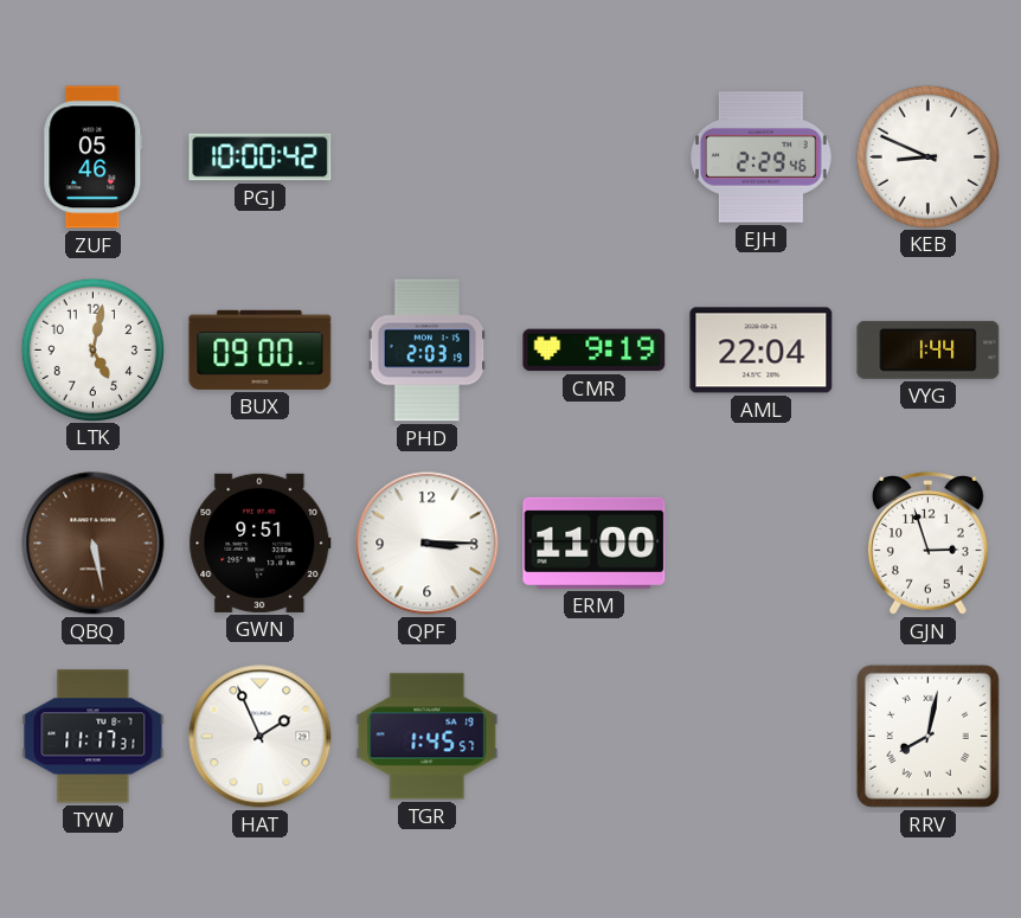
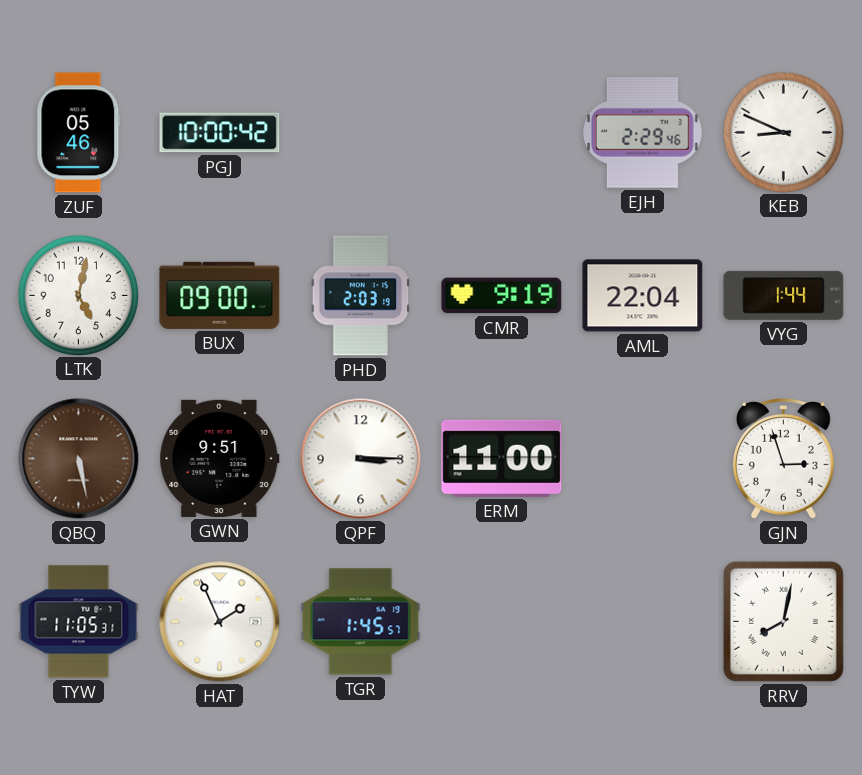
TYW: 11:17 -> 11:05
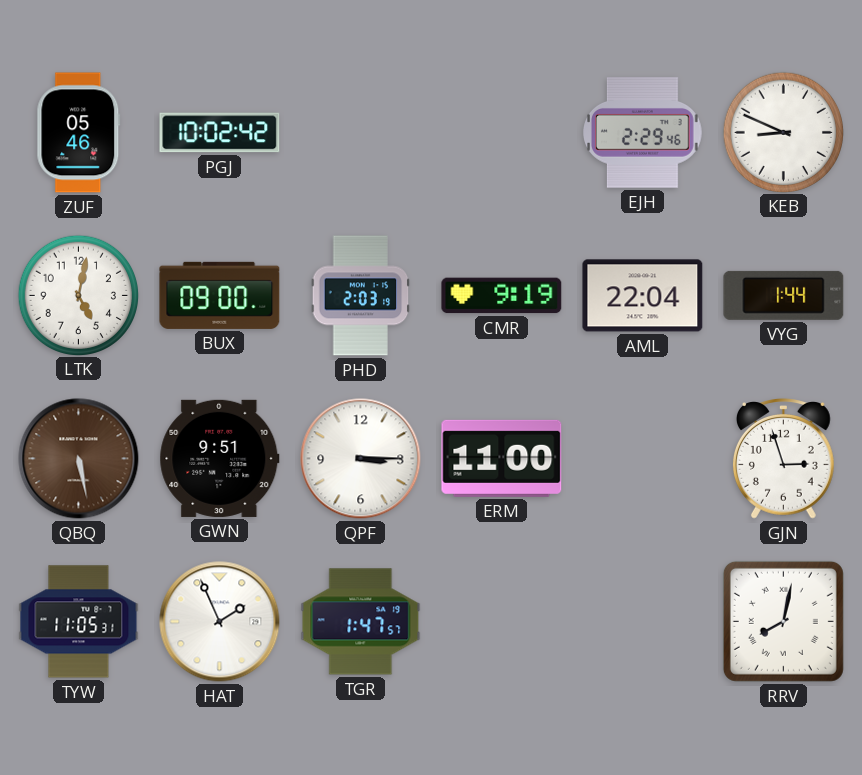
PGJ: 10:00 -> 10:02
TGR: 1:45 -> 1:47
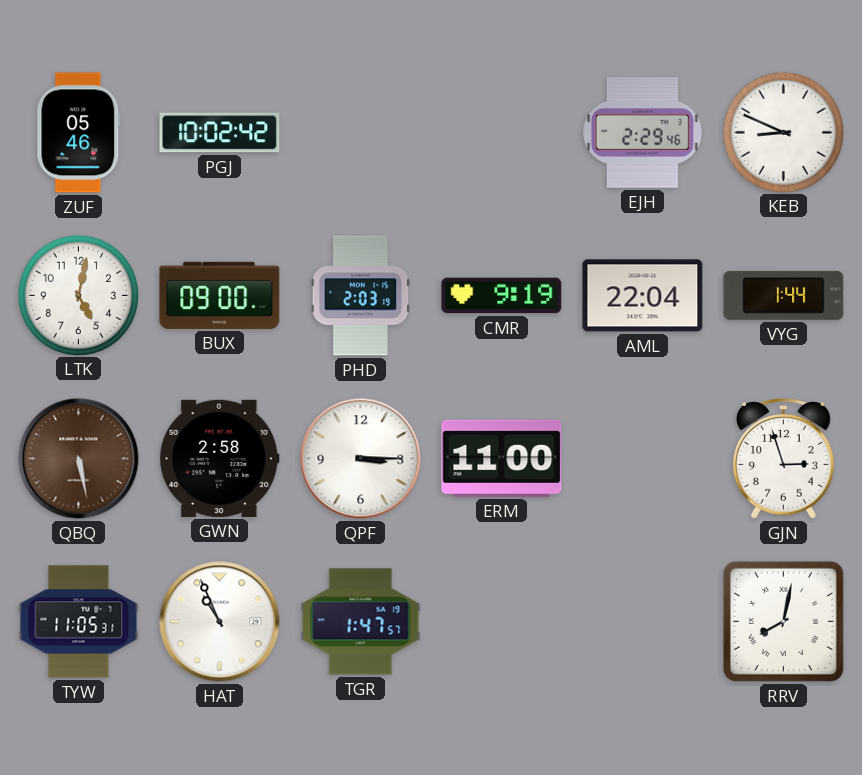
GWN: 9:51 -> 2:58
HAT: 1:56 -> 10:56
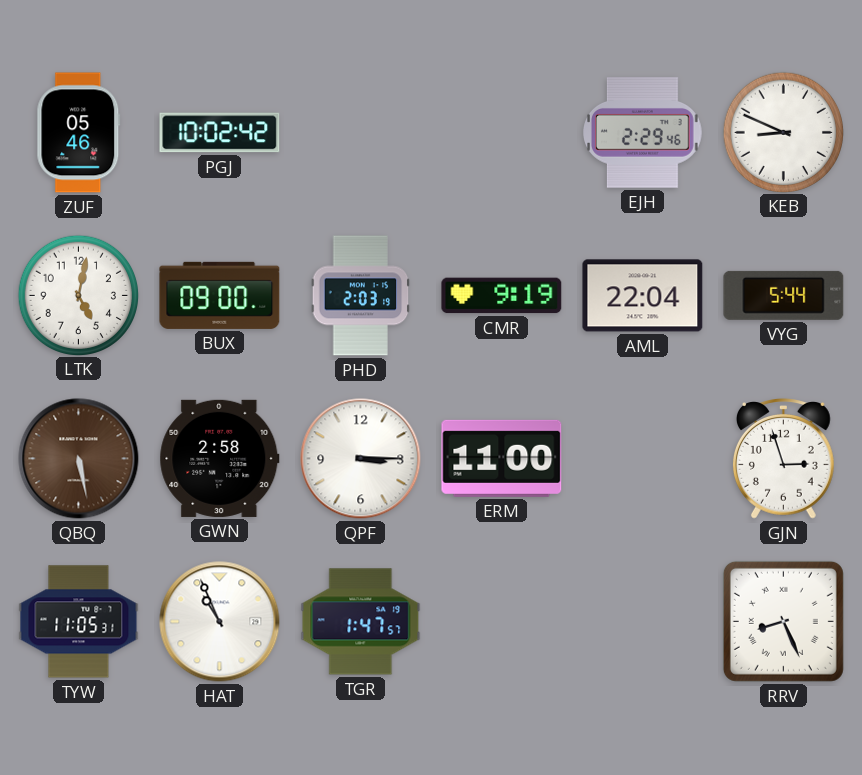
VYG: 1:44 -> 5:44
RRV: 8:02 -> 8:26
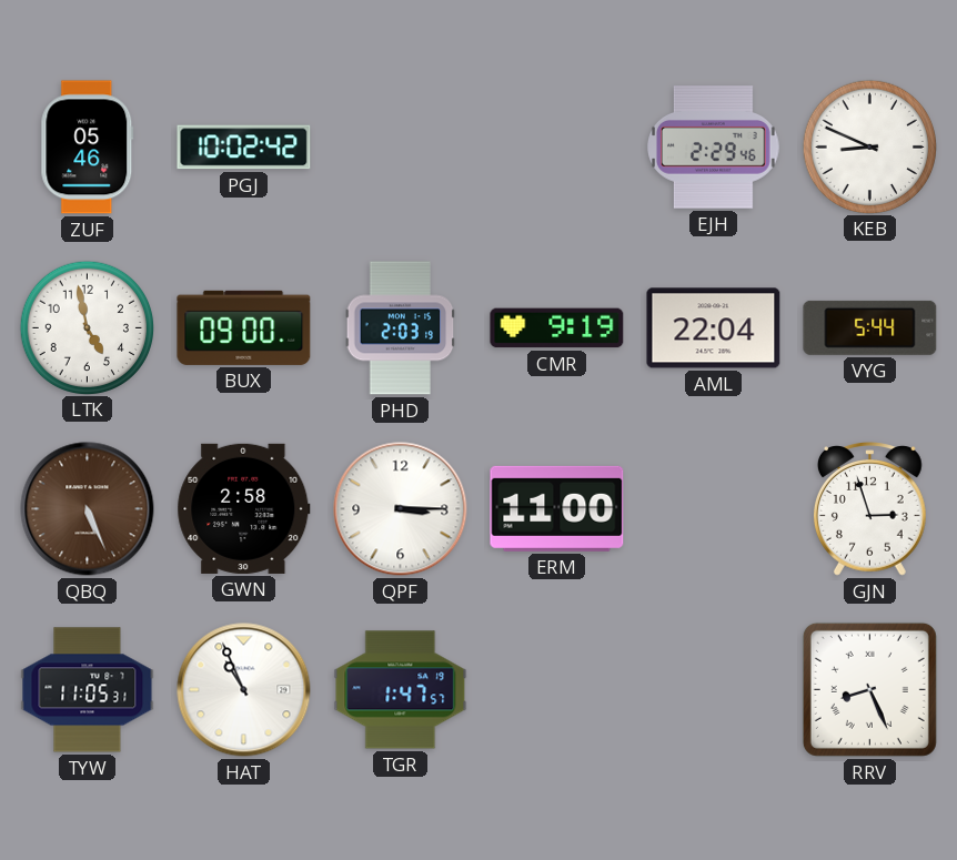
LTK: 5:02 -> 4:58
QBQ: 5:28 -> 5:26
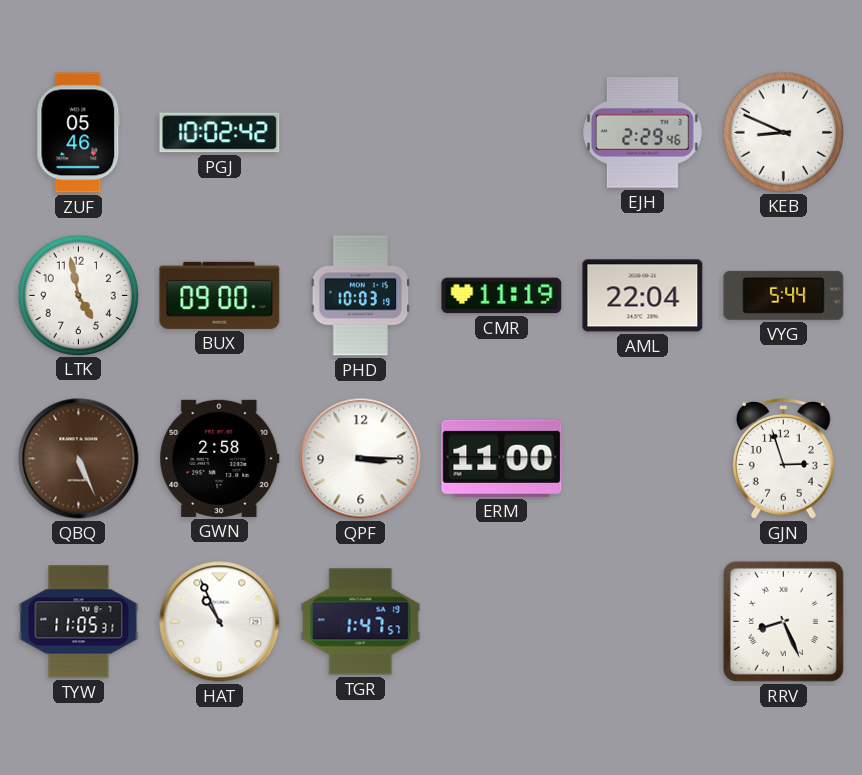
PHD: 2:03 -> 10:03
CMR: 9:19 -> 11:19
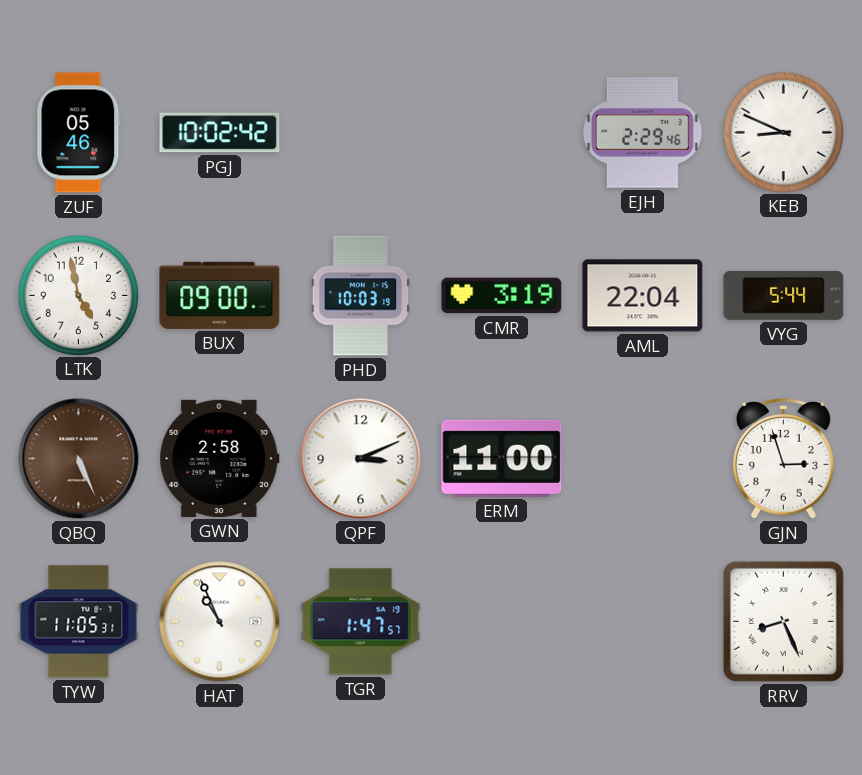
CMR: 11:19 -> 3:19
QPF: 3:15 -> 3:11
